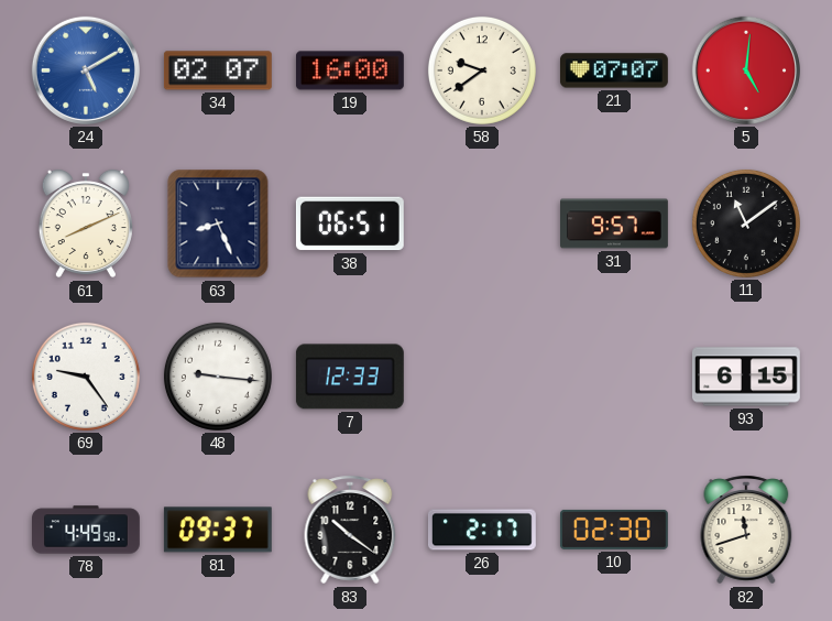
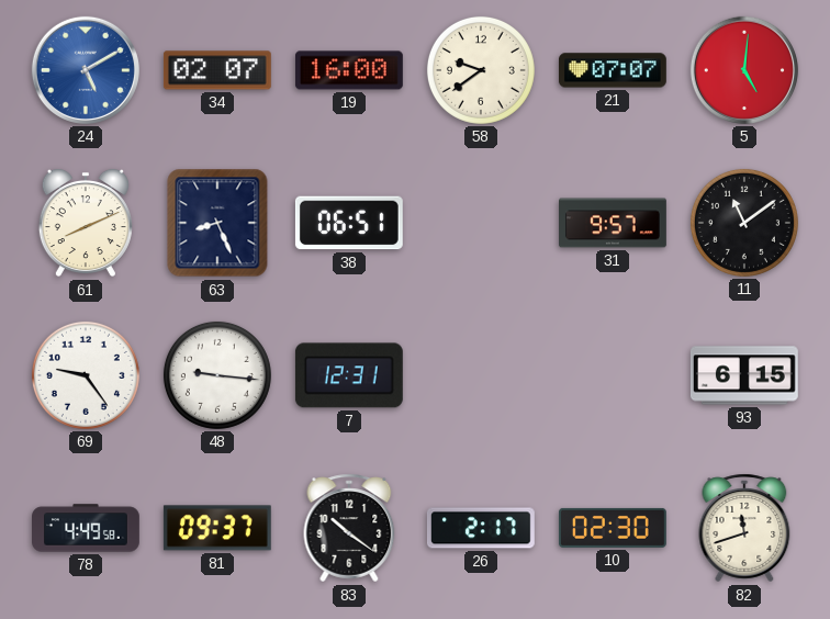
7: 12:33 -> 12:31
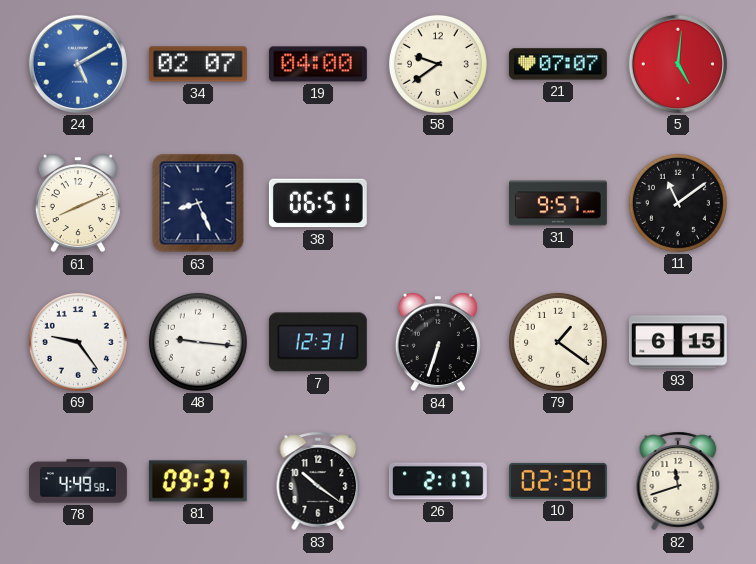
19: 16:00 -> 04:00
84: none -> 6:33
79: none -> 1:21
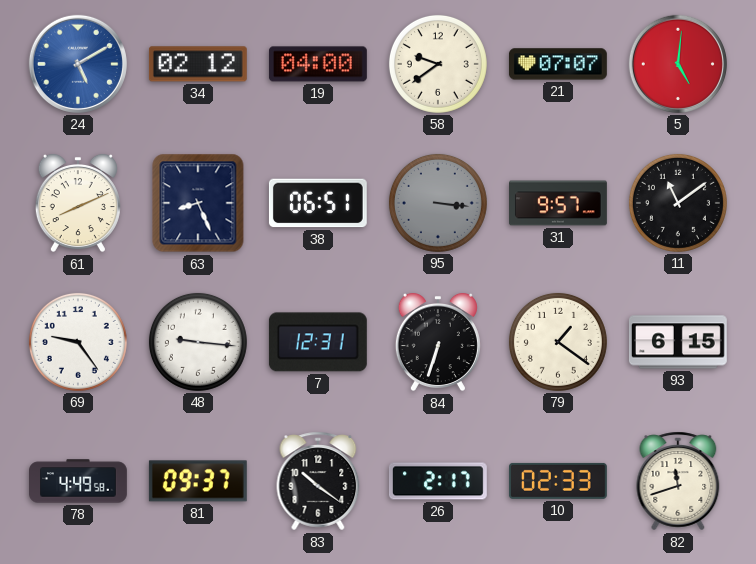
34: 02:07 -> 02:12
95: none -> 3:16
10: 02:30 -> 02:33
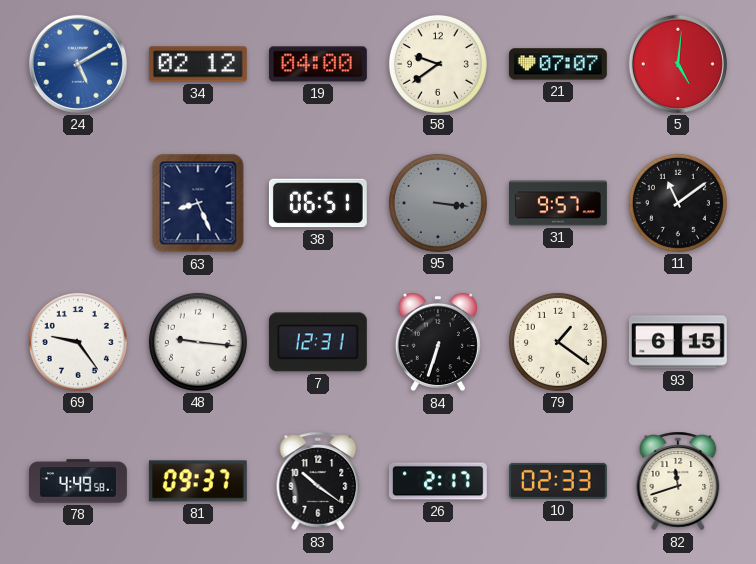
61: 8:11 -> none
